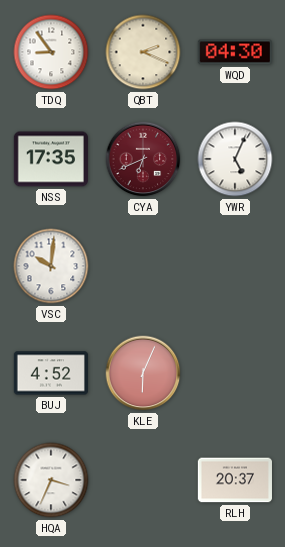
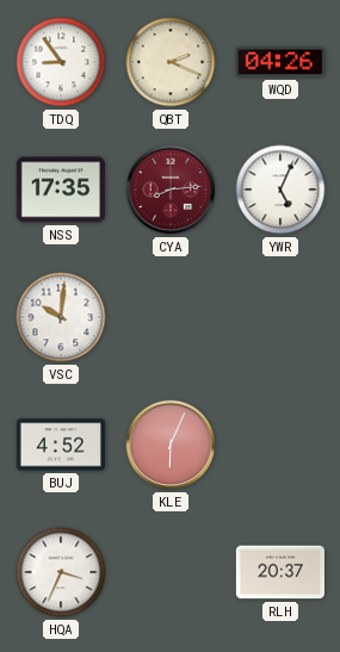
WQD: 04:30 -> 04:26
CYA: 6:41 -> 8:14
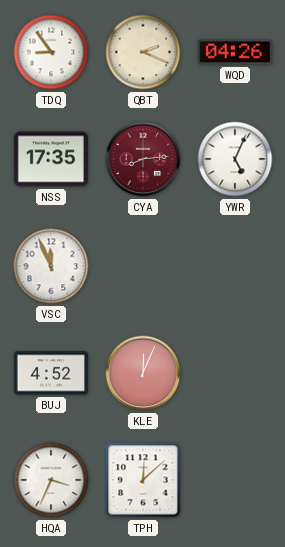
VSC: 10:01 -> 11:56
KLE: 6:04 -> 12:04
TPH: none -> 12:08
RLH: 20:37 -> none
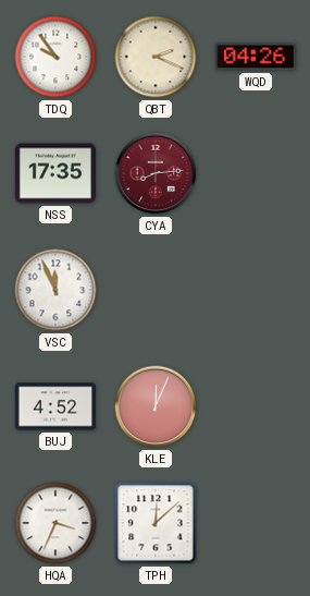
TDQ: 8:54 -> 9:54
YWR: 5:04 -> none
